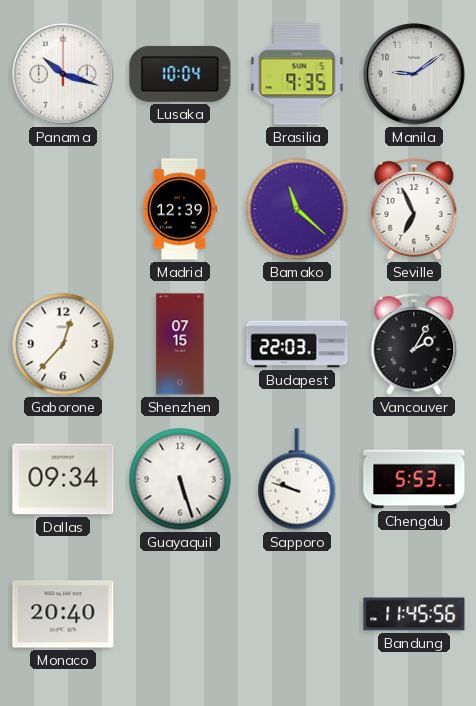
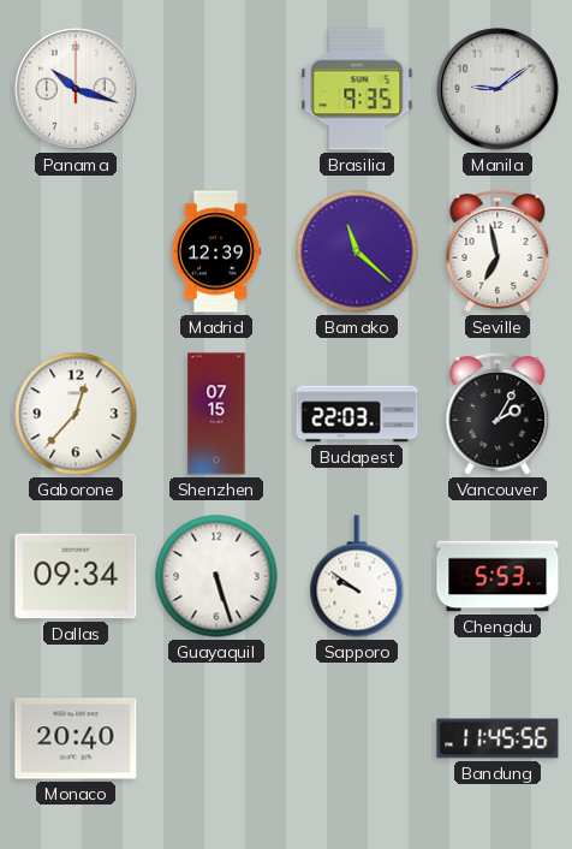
Lusaka: 10:04 -> none
Seville: 6:56 -> 6:58
Sapporo: 9:48 -> 9:51
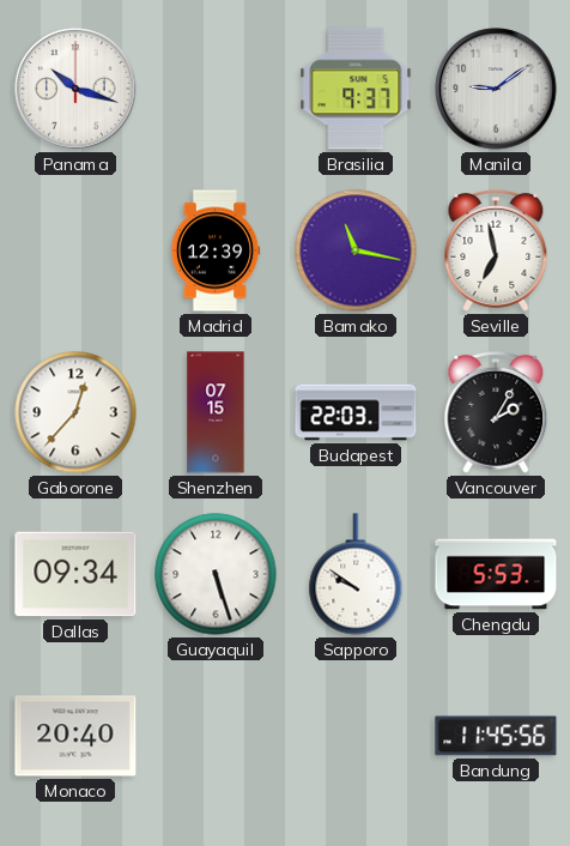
Brasilia: 9:35 -> 9:37
Bamako: 11:22 -> 11:17
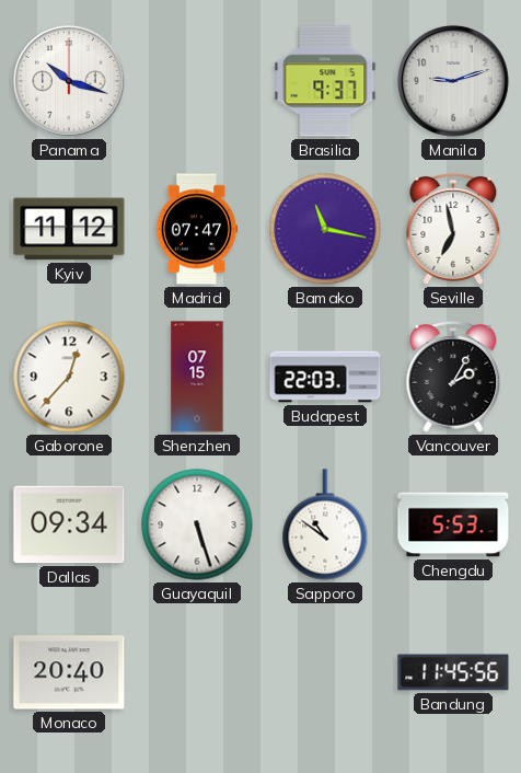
Manila: 9:09 -> 9:12
Kyiv: none -> 11:12
Madrid: 12:39 -> 07:47
Sapporo: 9:51 -> 10:51
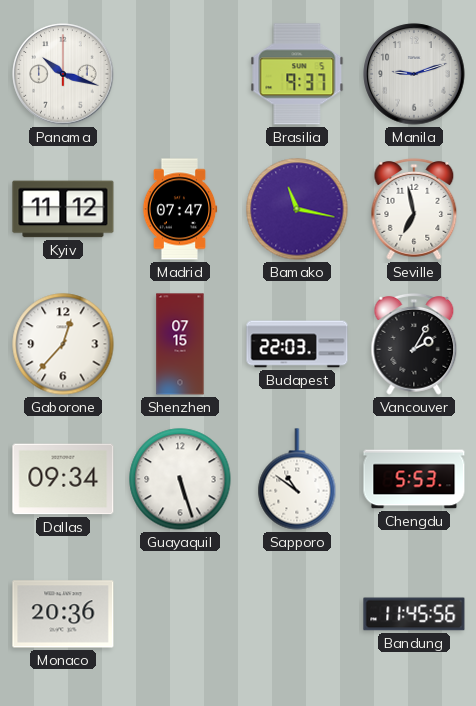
Monaco: 20:40 -> 20:36
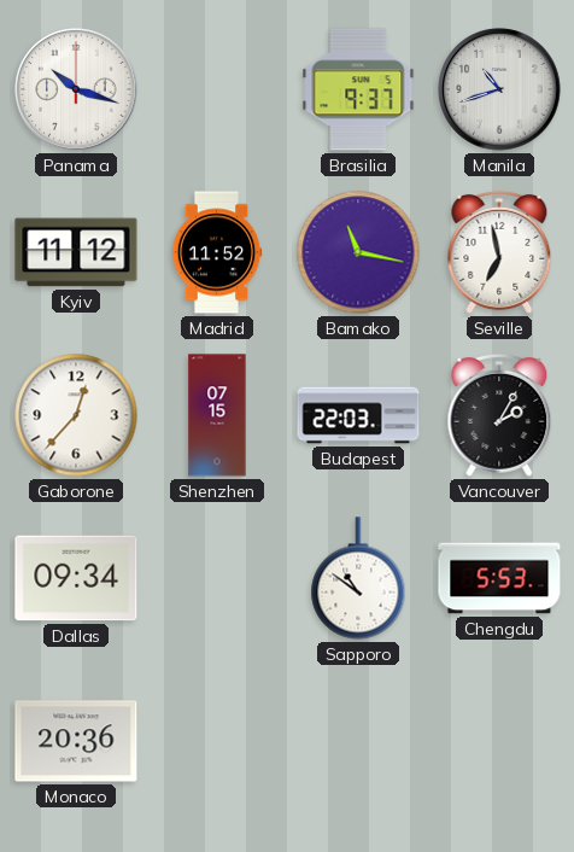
Manila: 9:12 -> 10:42
Madrid: 07:47 -> 11:52
Guayaquil: 5:27 -> none
Bandung: 11:45 -> none
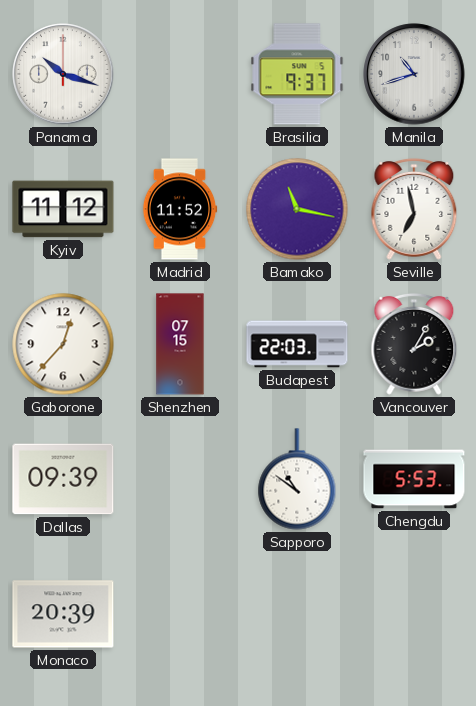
Dallas: 09:34 -> 09:39
Monaco: 20:36 -> 20:39
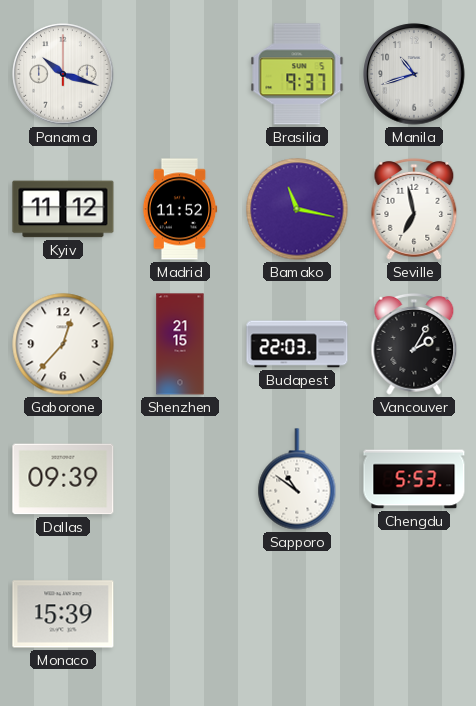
Shenzhen: 07:15 -> 21:15
Monaco: 20:39 -> 15:39
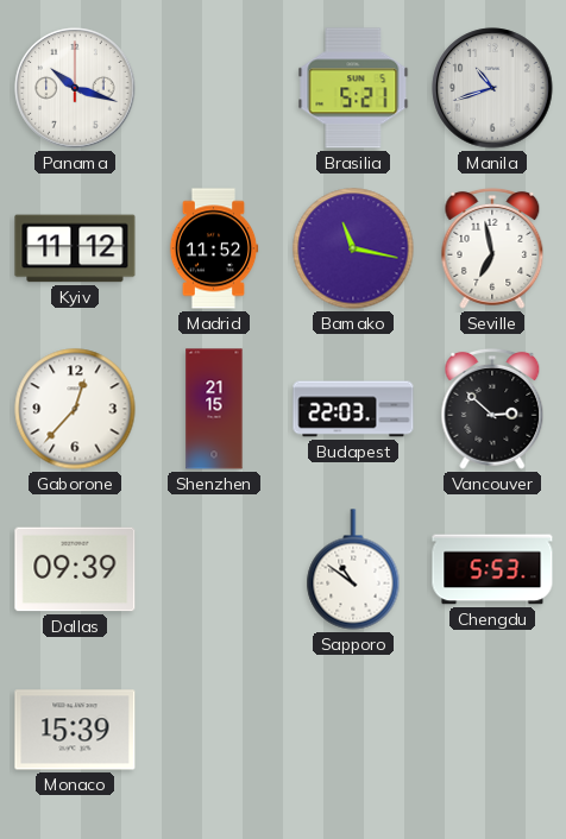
Brasilia: 9:37 -> 5:21
Vancouver: 2:05 -> 2:52
